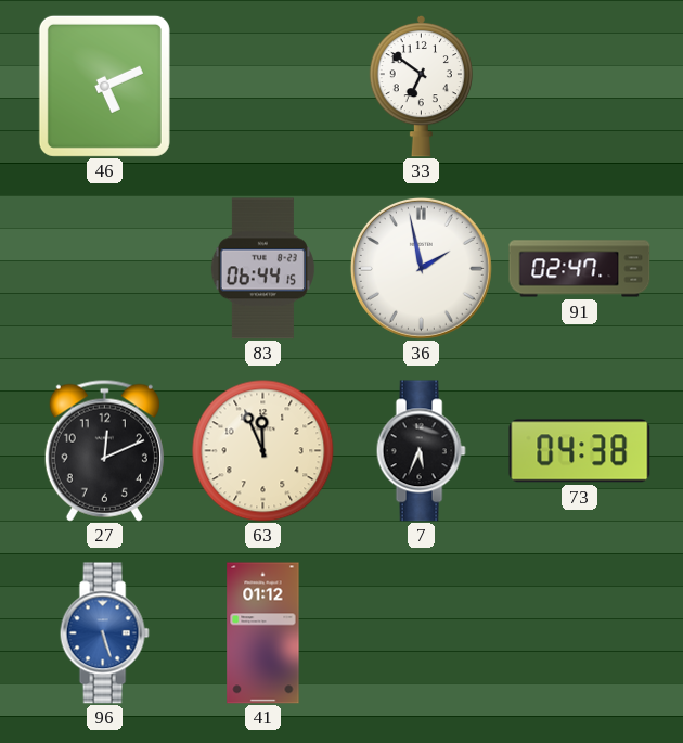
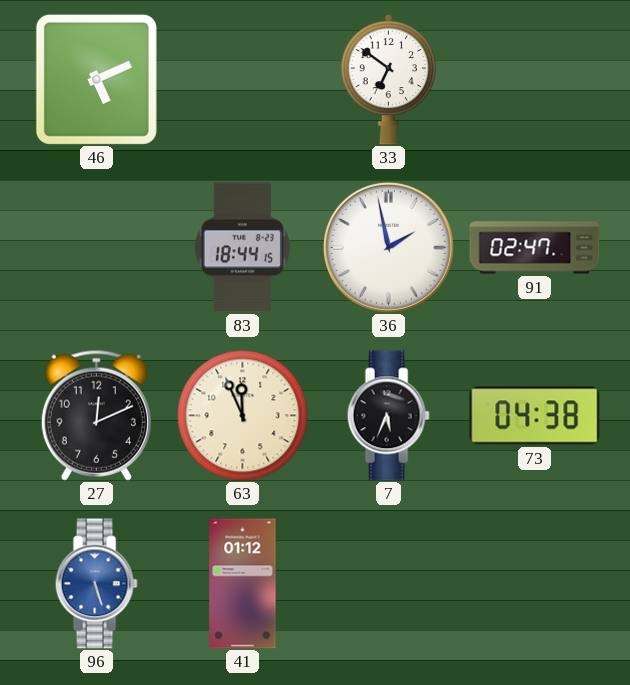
83: 06:44 -> 18:44
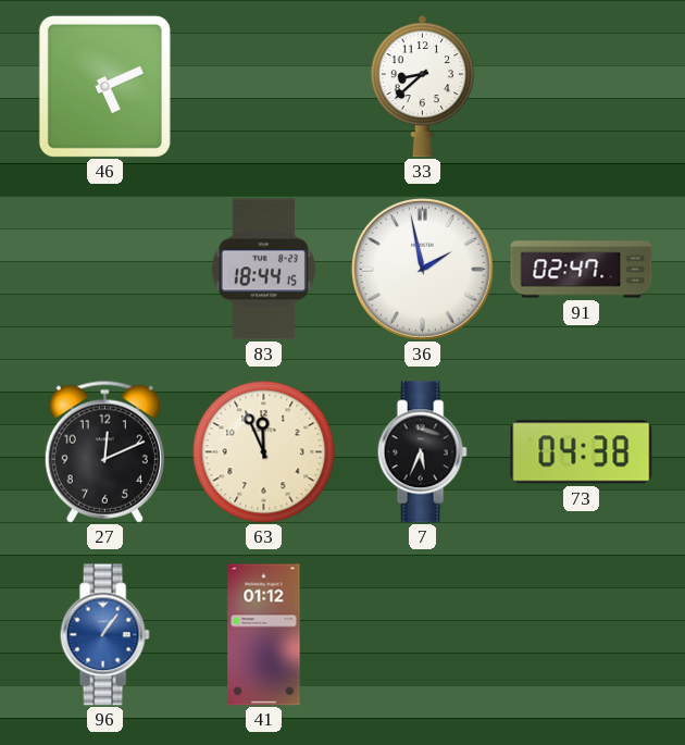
33: 6:51 -> 8:38
96: 5:27 -> 1:06
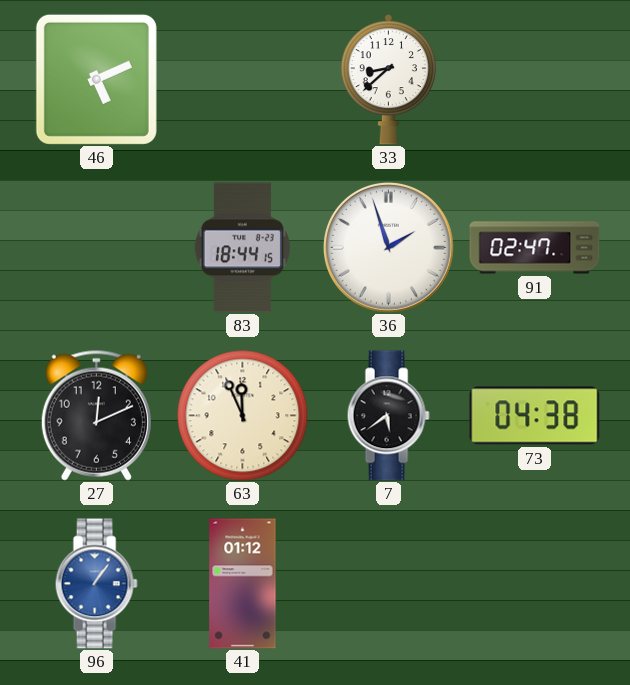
36: 1:58 -> 1:57
7: 5:34 -> 5:39
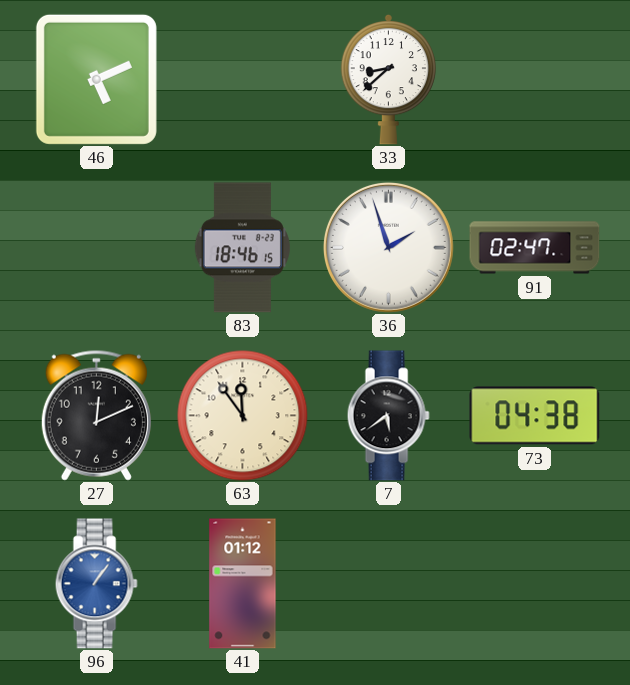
83: 18:44 -> 18:46
63: 11:56 -> 11:54
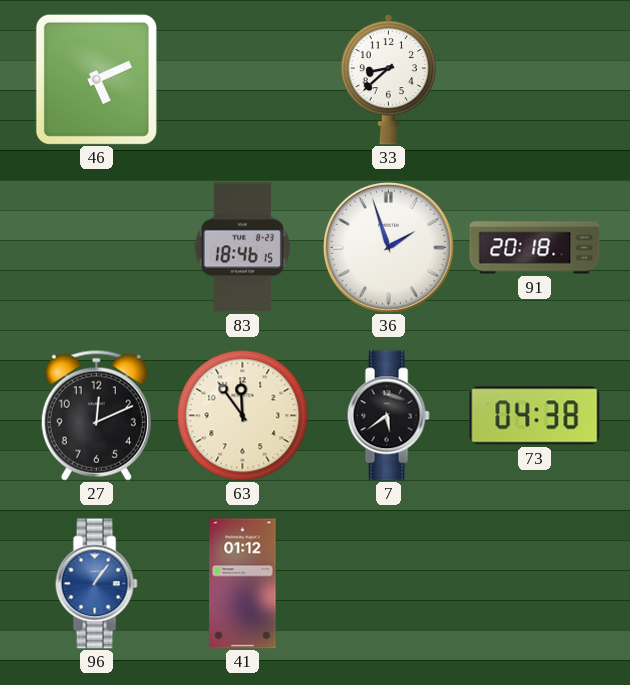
91: 02:47 -> 20:18
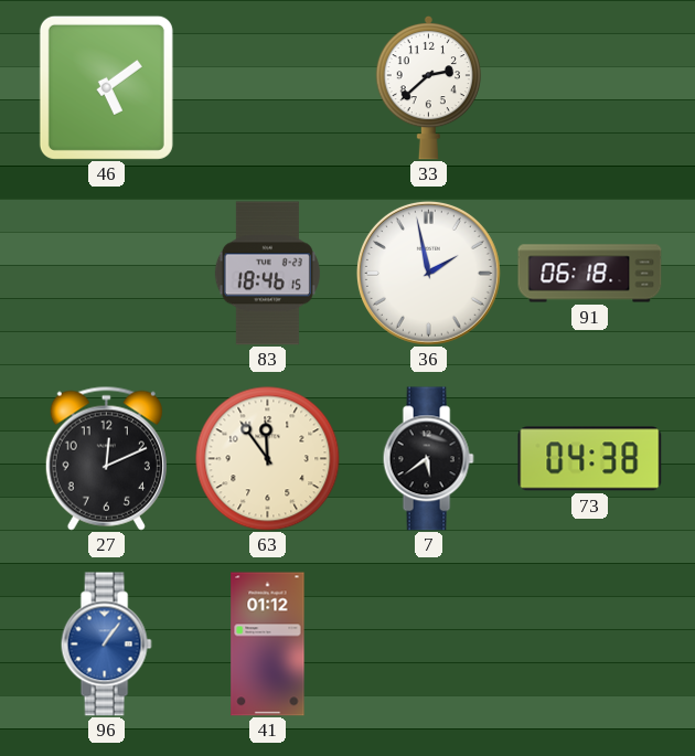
46: 5:11 -> 5:09
33: 8:38 -> 2:38
36: 1:57 -> 1:58
91: 20:18 -> 06:18
